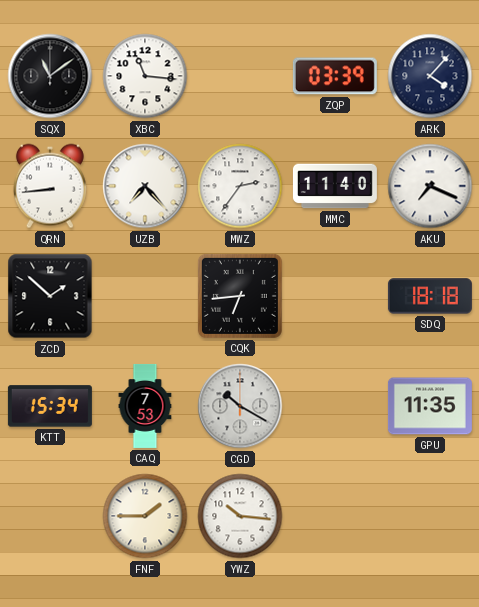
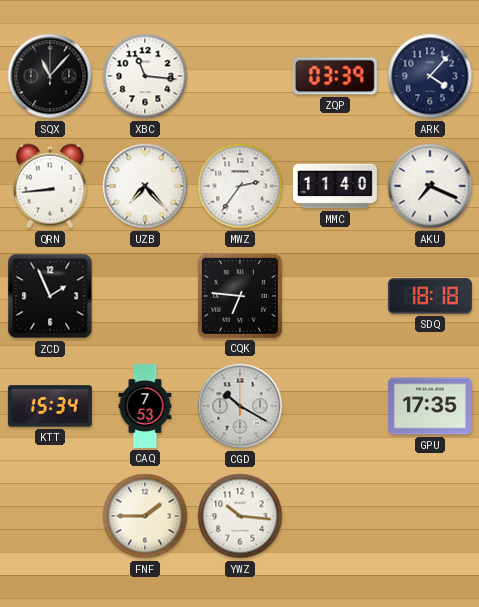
SQX: 11:09 -> 11:07
ZCD: 1:52 -> 1:56
CQK: 6:44 -> 6:46
GPU: 11:35 -> 17:35
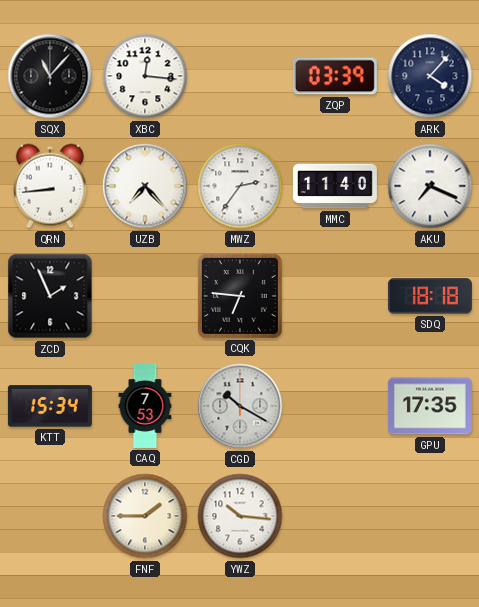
XBC: 11:16 -> 12:16
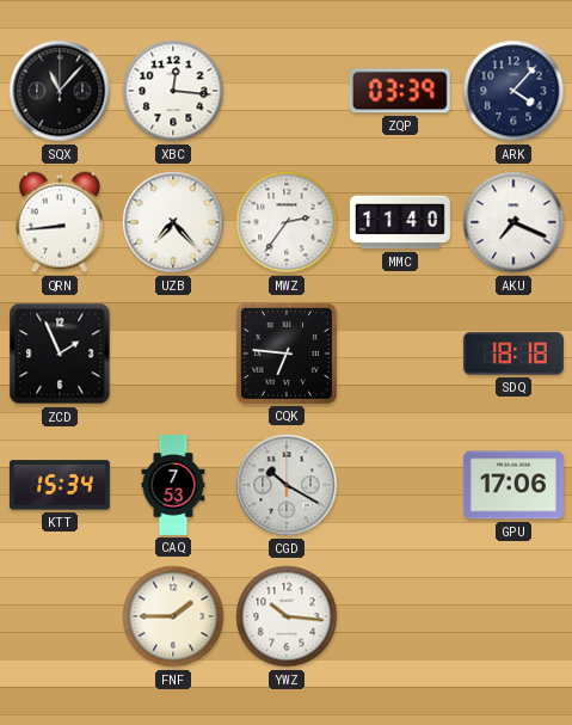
GPU: 17:35 -> 17:06
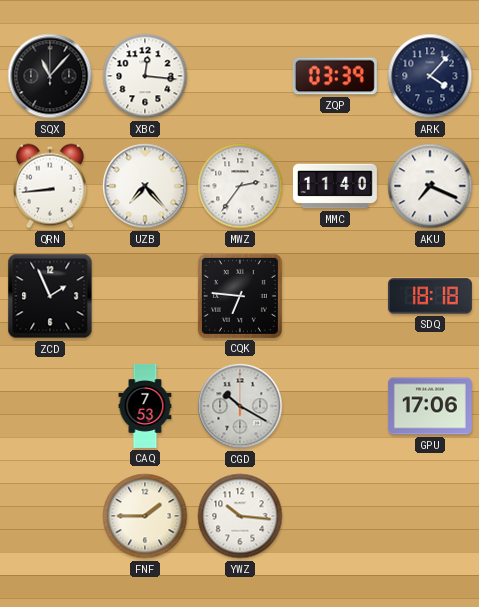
KTT: 15:34 -> none
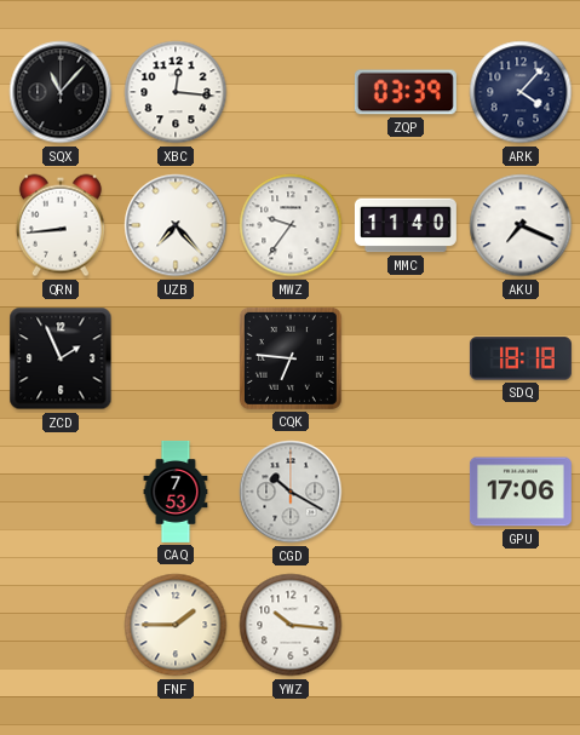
MWZ: 2:36 -> 9:36
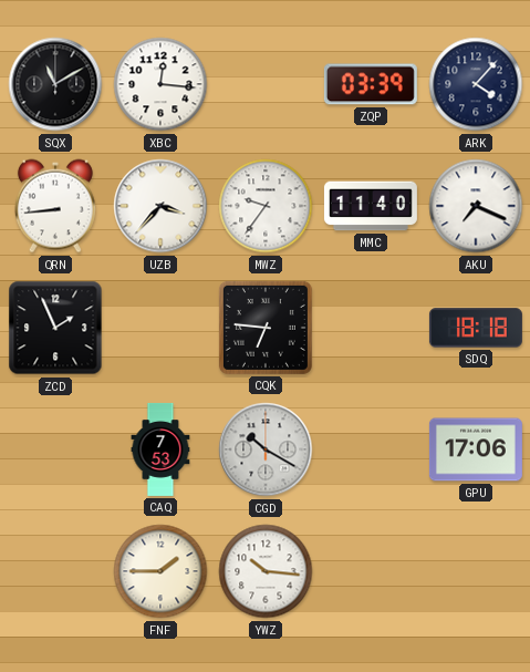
SQX: 11:07 -> 11:10
UZB: 7:23 -> 3:37
